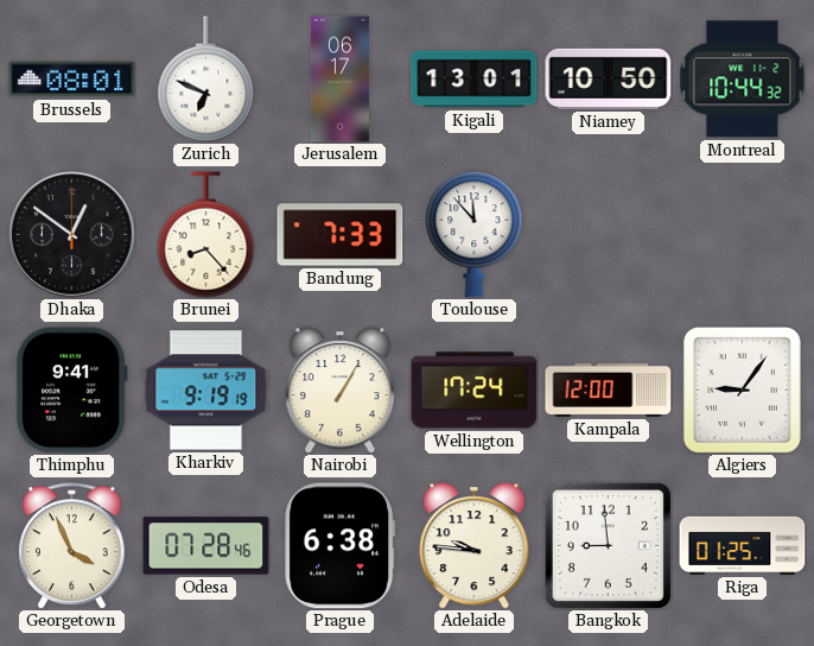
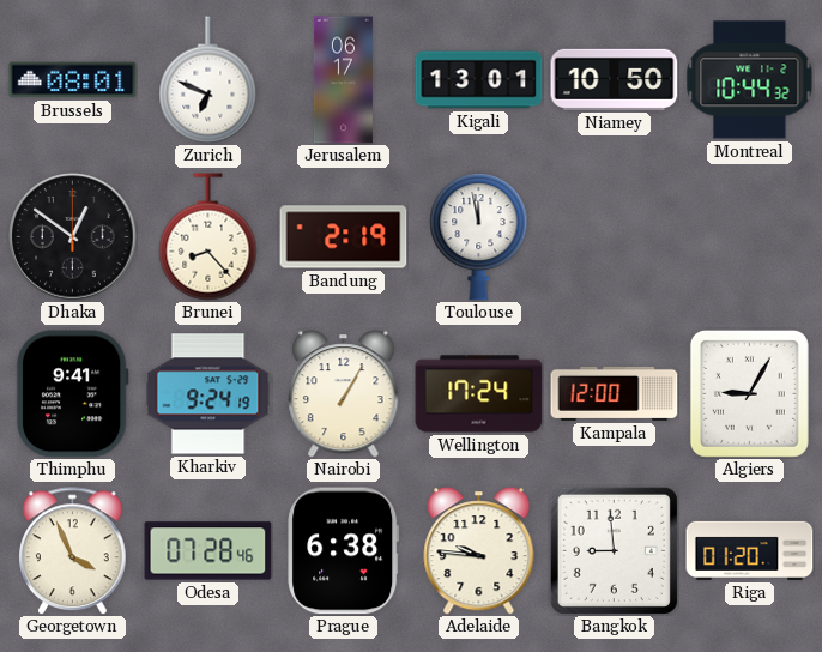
Bandung: 7:33 -> 2:19
Toulouse: 11:53 -> 11:58
Kharkiv: 9:19 -> 9:24
Algiers: 9:06 -> 9:05
Riga: 01:25 -> 01:20
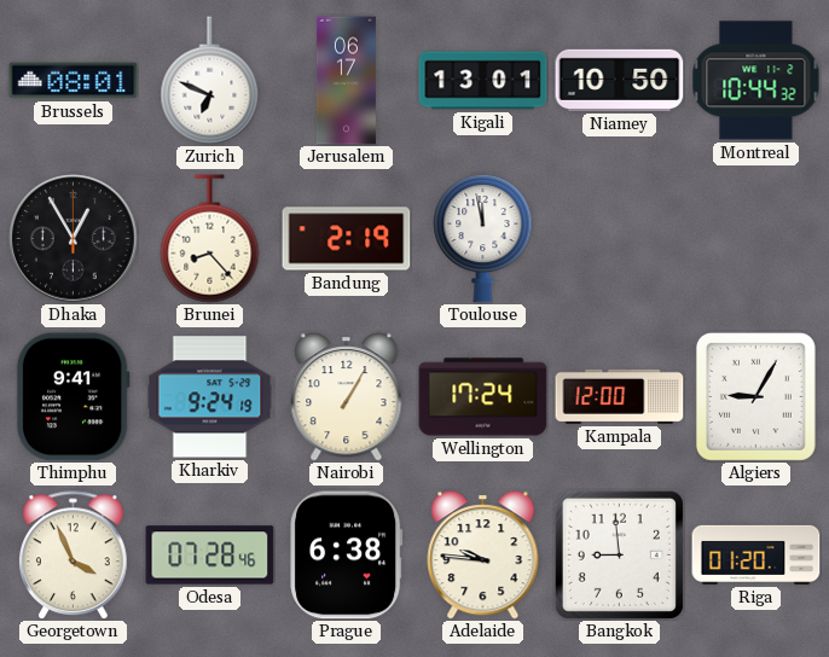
Dhaka: 12:51 -> 12:55
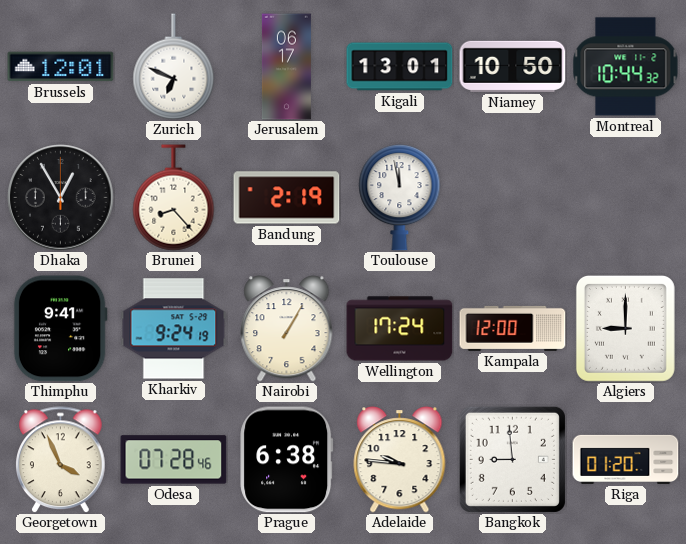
Brussels: 08:01 -> 12:01
Algiers: 9:05 -> 9:00
